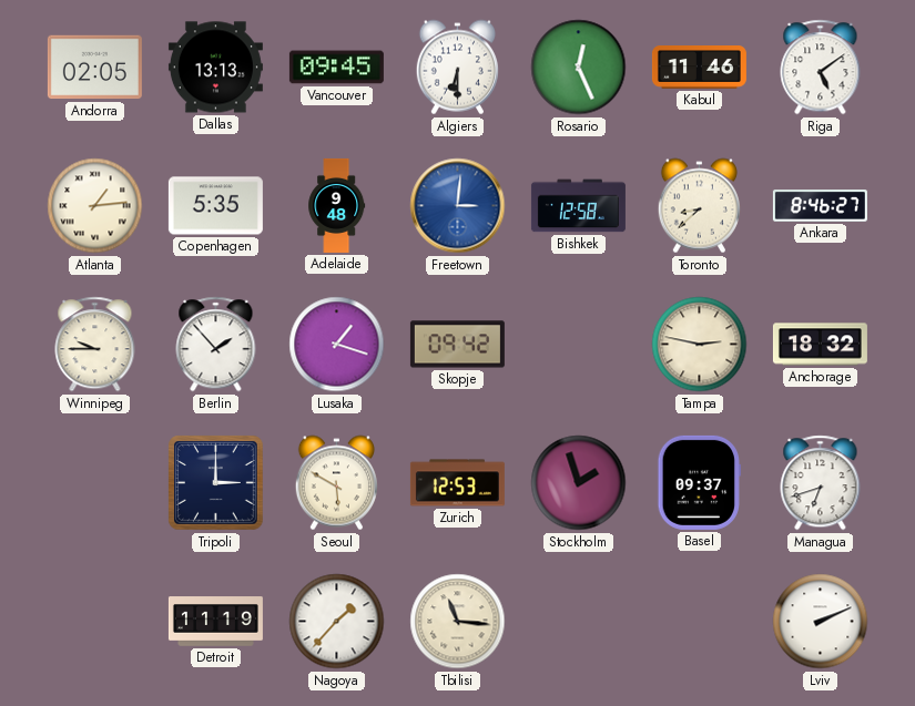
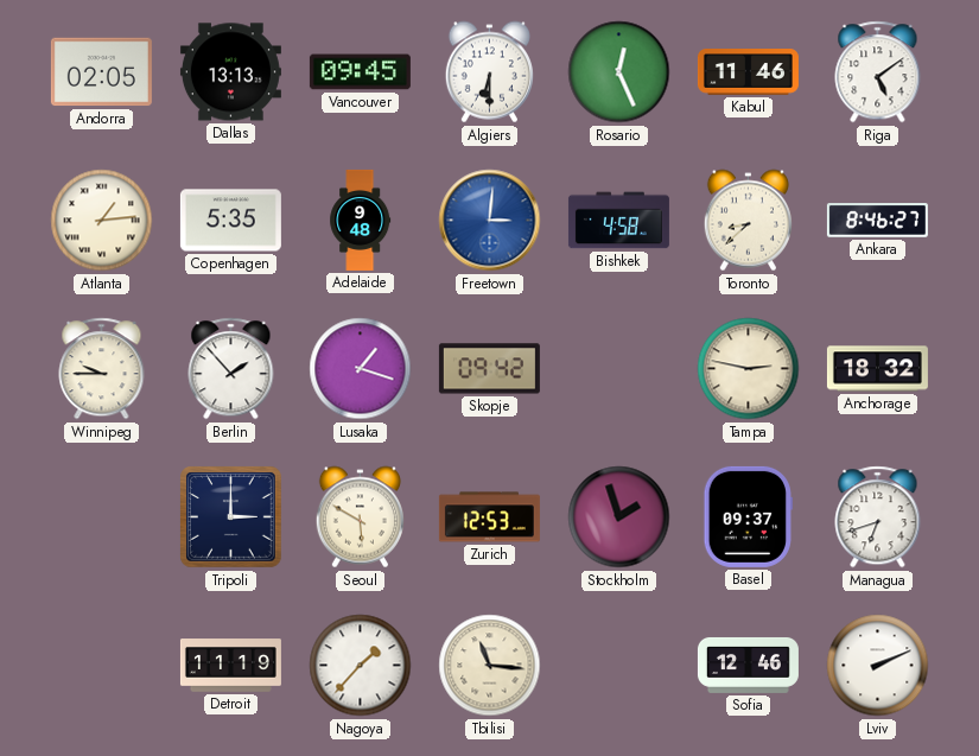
Bishkek: 12:58 -> 4:58
Sofia: none -> 12:46
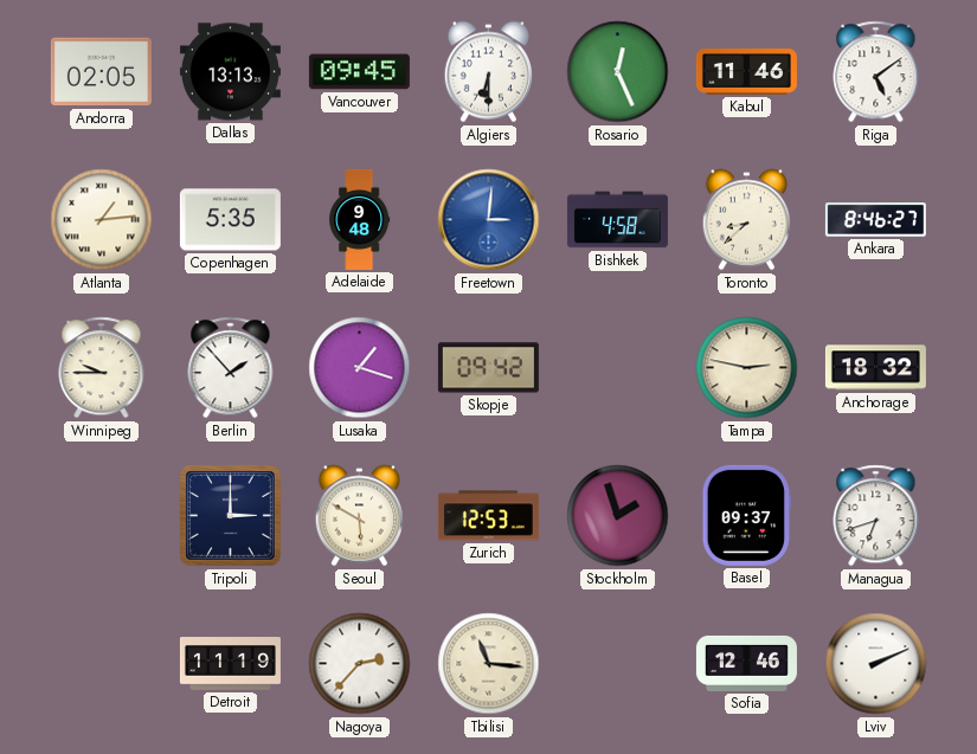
Nagoya: 1:37 -> 2:37
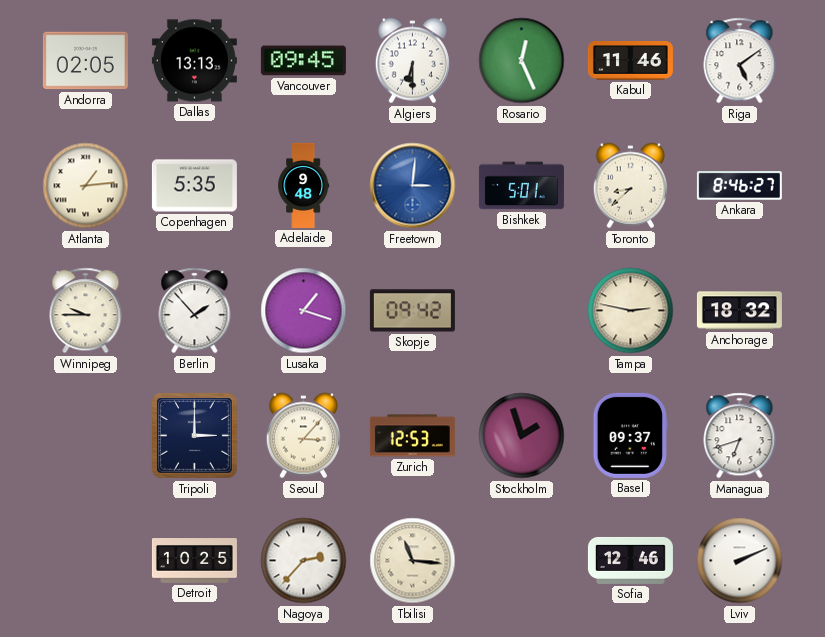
Bishkek: 4:58 -> 5:01
Seoul: 5:50 -> 3:07
Detroit: 11:19 -> 10:25
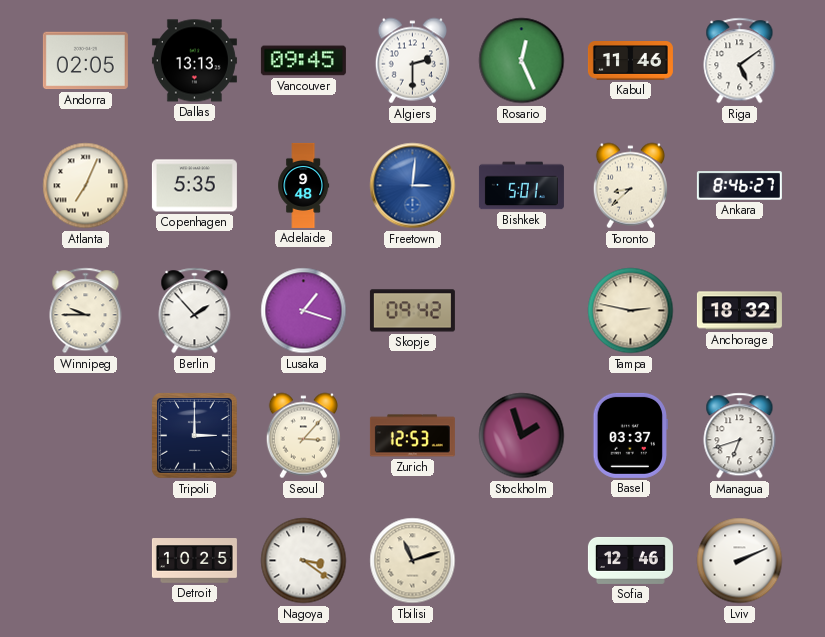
Algiers: 6:30 -> 2:30
Atlanta: 1:14 -> 7:04
Basel: 09:37 -> 03:37
Nagoya: 2:37 -> 3:21
Tbilisi: 11:16 -> 11:12
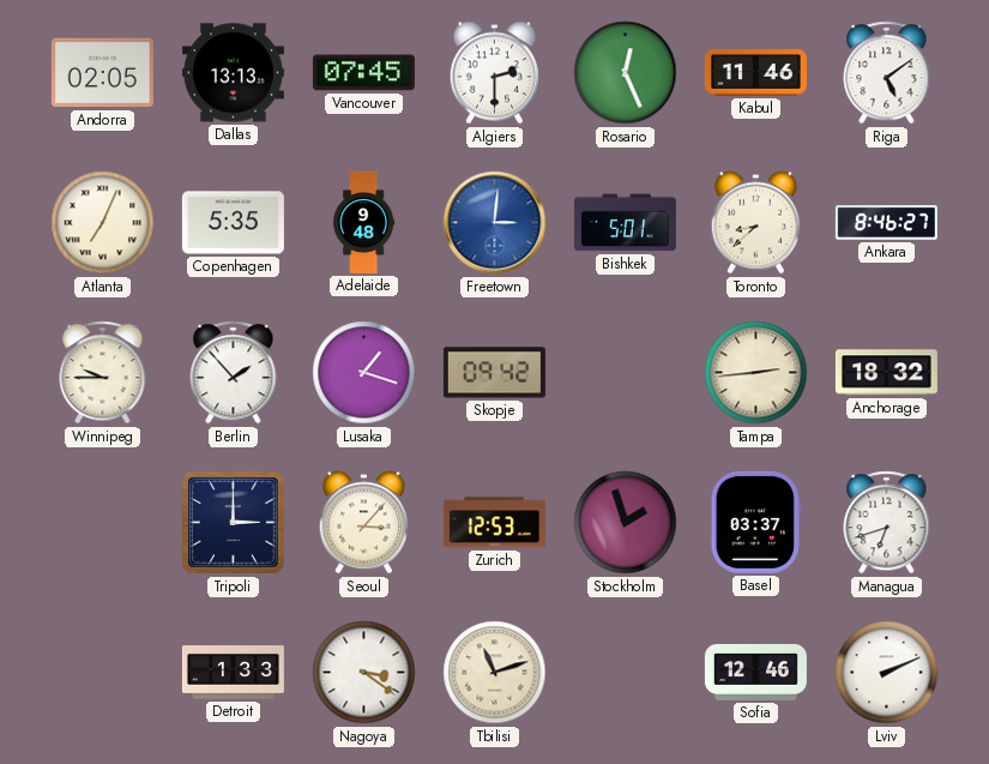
Vancouver: 09:45 -> 07:45
Tampa: 2:47 -> 2:44
Detroit: 10:25 -> 1:33
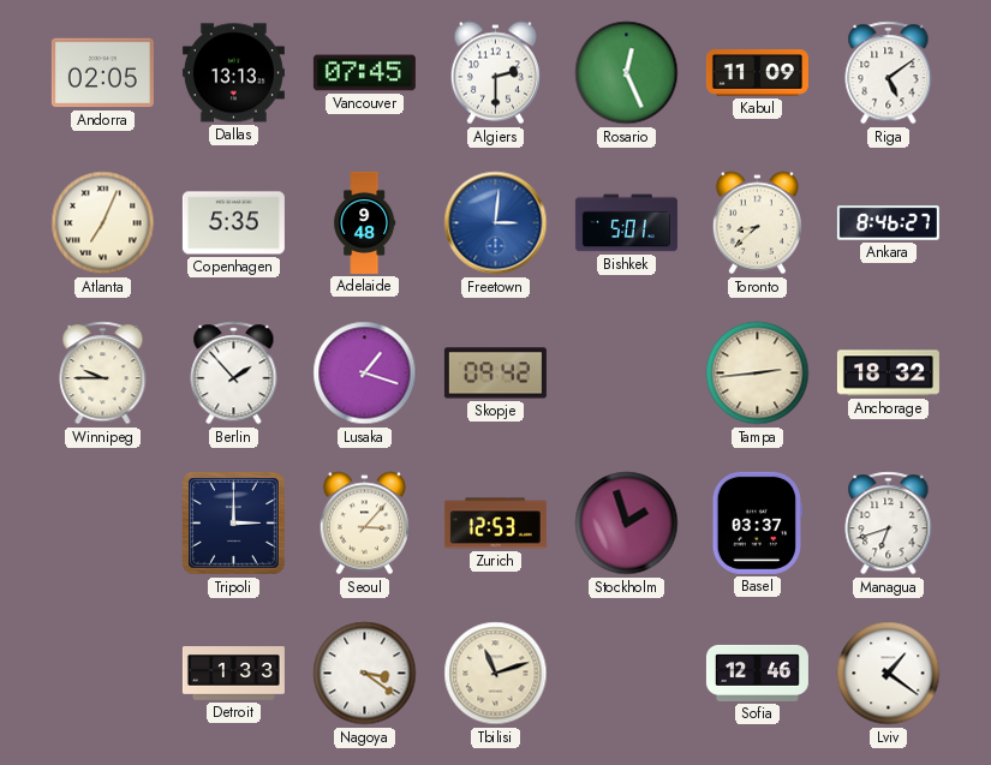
Kabul: 11:46 -> 11:09
Lviv: 2:11 -> 1:21
